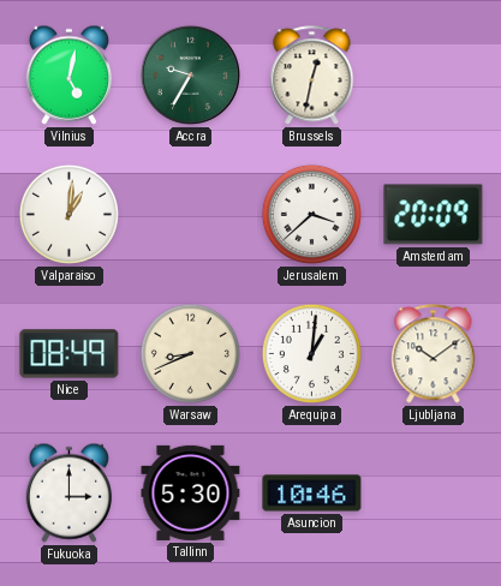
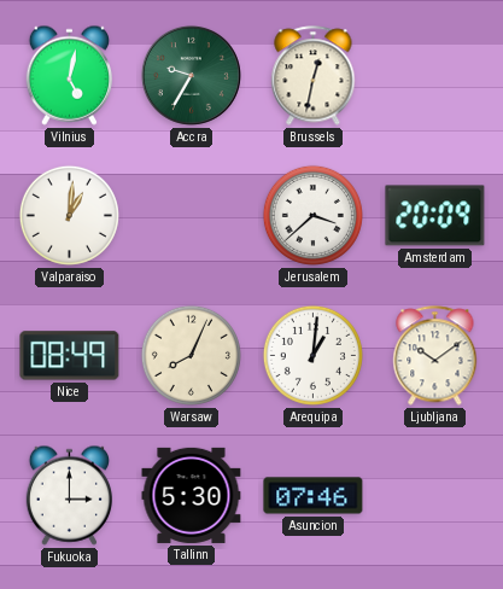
Warsaw: 8:41 -> 8:04
Asuncion: 10:46 -> 07:46
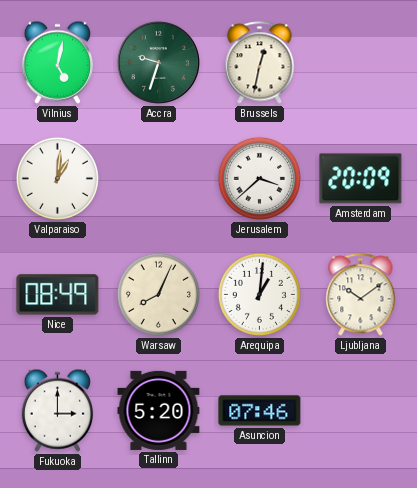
Accra: 9:35 -> 9:33
Tallinn: 5:30 -> 5:20
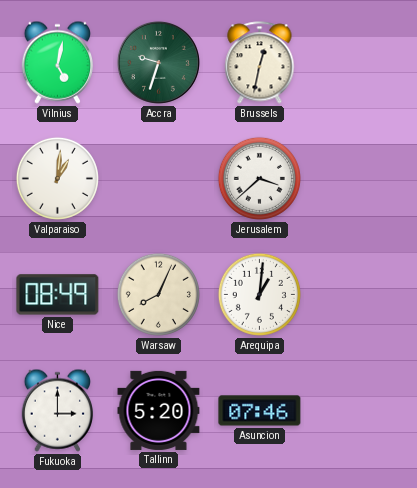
Amsterdam: 20:09 -> none
Ljubljana: 10:09 -> none
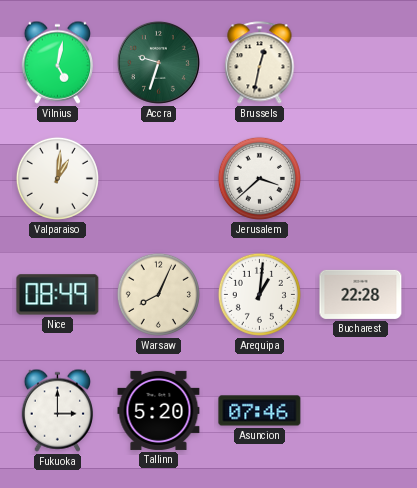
Bucharest: none -> 22:28
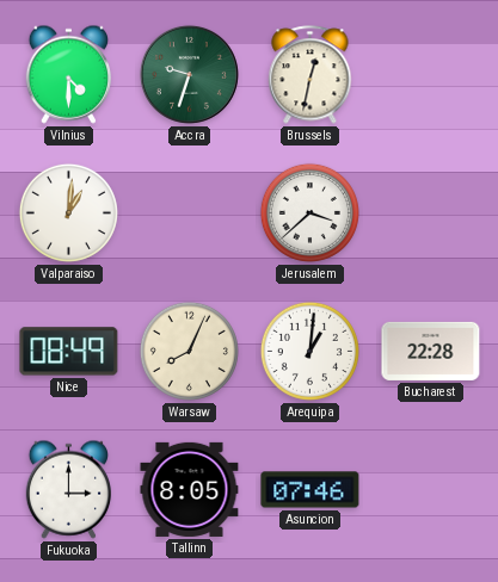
Vilnius: 5:02 -> 4:30
Tallinn: 5:20 -> 8:05
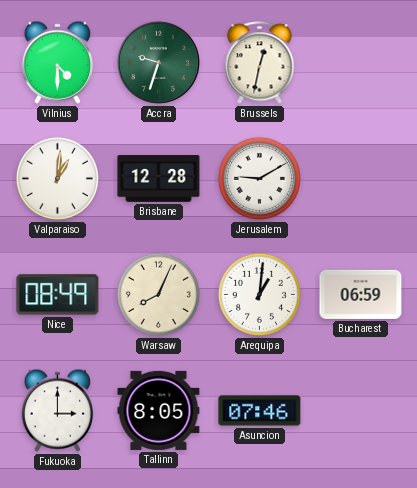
Brisbane: none -> 12:28
Jerusalem: 3:38 -> 9:10
Bucharest: 22:28 -> 06:59
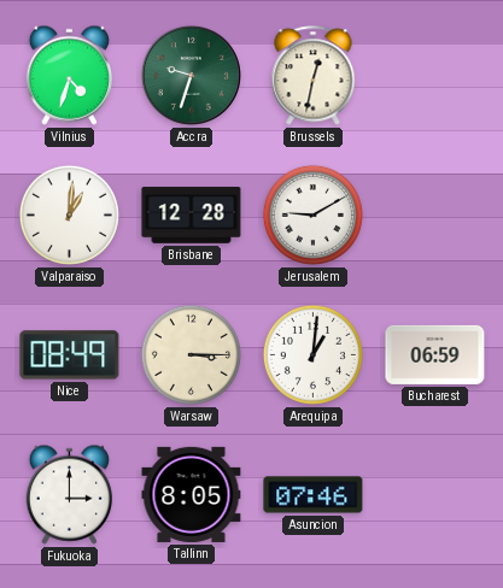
Vilnius: 4:30 -> 4:33
Warsaw: 8:04 -> 3:15
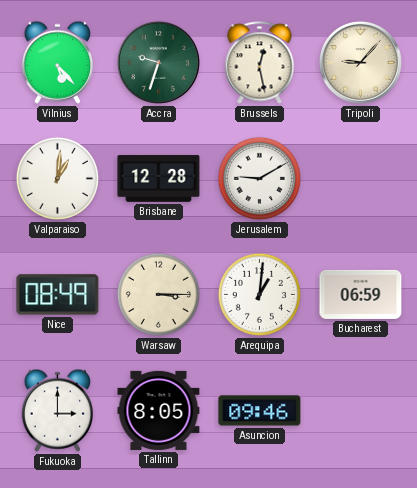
Vilnius: 4:33 -> 5:23
Brussels: 12:32 -> 12:28
Tripoli: none -> 9:07
Asuncion: 07:46 -> 09:46
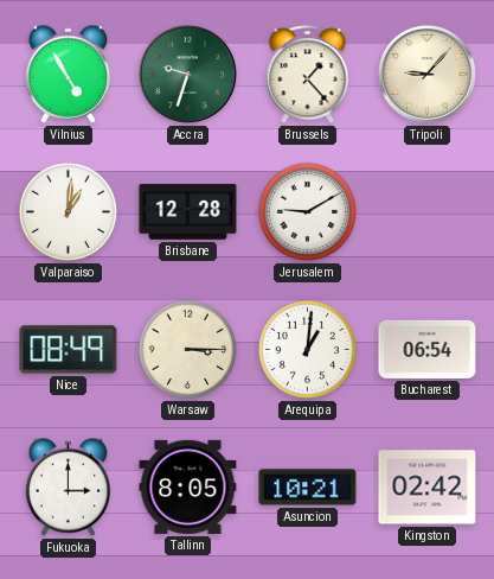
Vilnius: 5:23 -> 4:55
Brussels: 12:28 -> 1:23
Bucharest: 06:59 -> 06:54
Asuncion: 09:46 -> 10:21
Kingston: none -> 02:42
